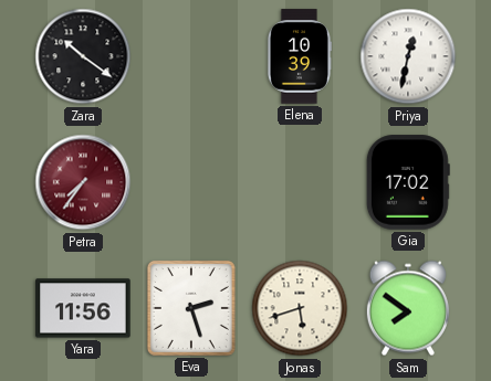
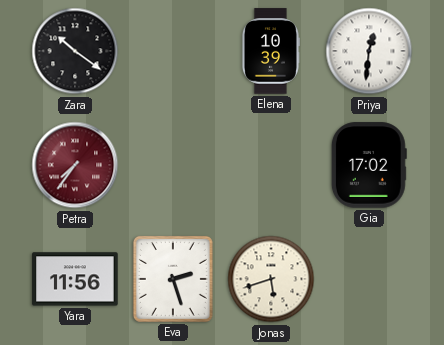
Priya: 12:32 -> 12:31
Sam: 7:51 -> none
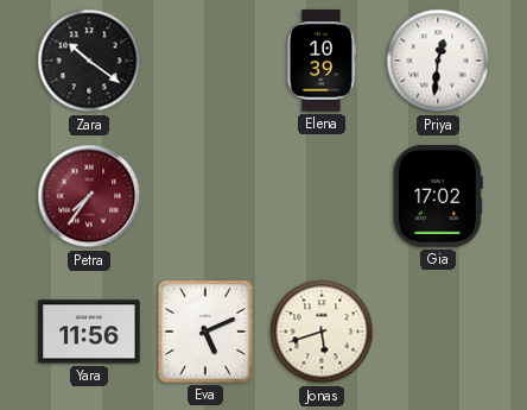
Eva: 2:27 -> 5:11
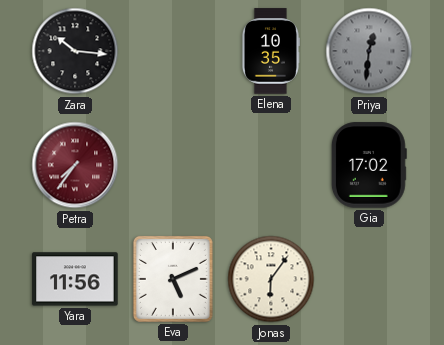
Zara: 10:21 -> 10:16
Elena: 10:39 -> 10:35
Priya dial: white -> grey
Jonas: 5:42 -> 6:06
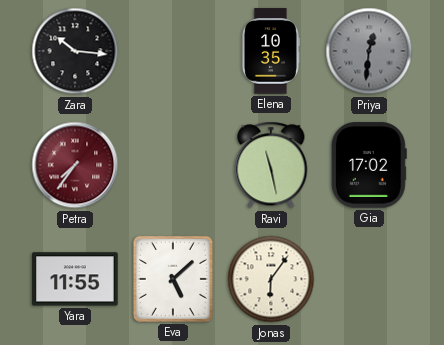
Ravi: none -> 11:28
Yara: 11:56 -> 11:55
Eva: 5:11 -> 5:08
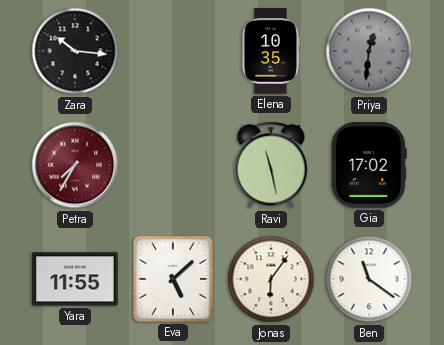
Petra: 7:36 -> 7:35
Ben: none -> 11:21
